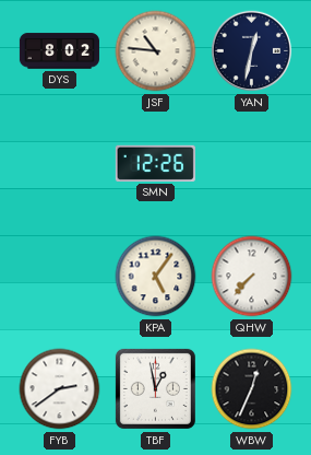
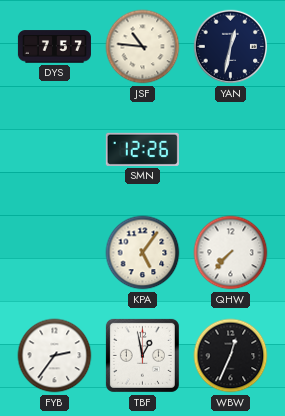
DYS: 8:02 -> 7:57
FYB: 2:39 -> 2:36
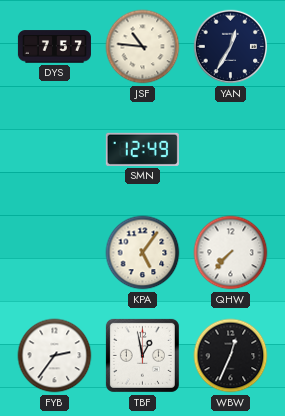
YAN: 12:32 -> 12:35
SMN: 12:26 -> 12:49
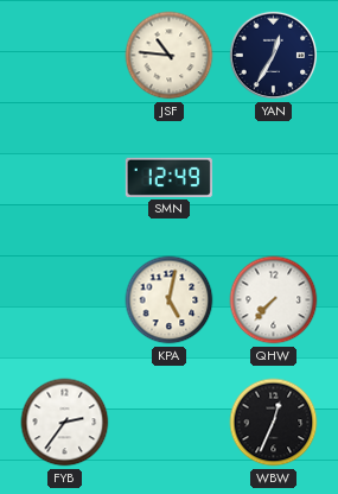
DYS: 7:57 -> none
KPA: 5:06 -> 5:02
TBF: 12:58 -> none
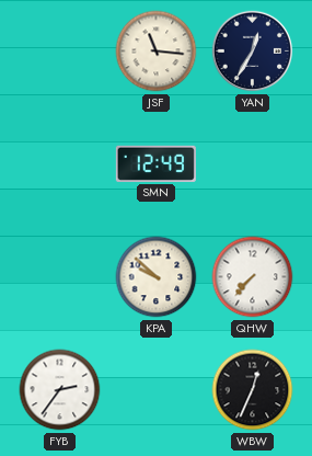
JSF: 10:46 -> 11:16
KPA: 5:02 -> 9:52
